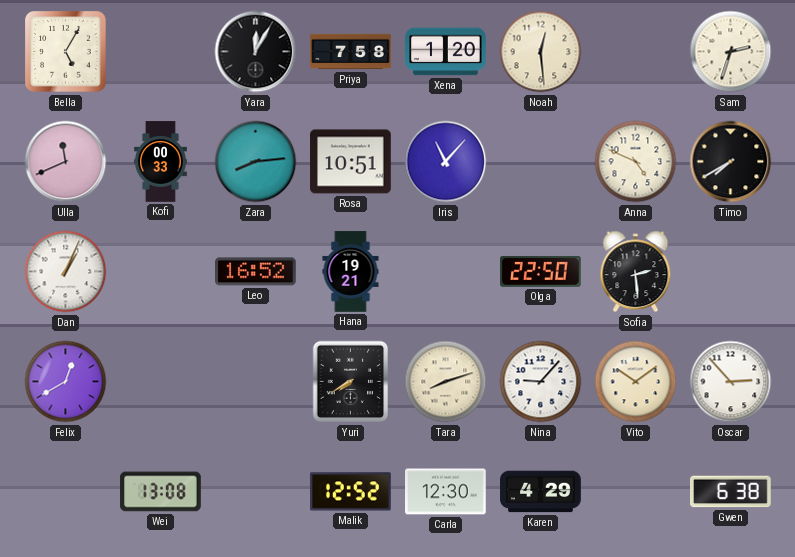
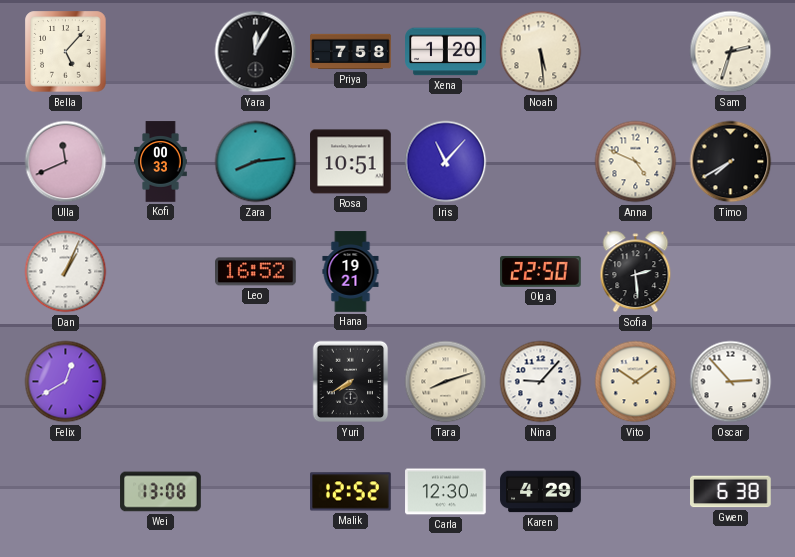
Bella: 5:05 -> 5:07
Noah: 12:29 -> 5:29
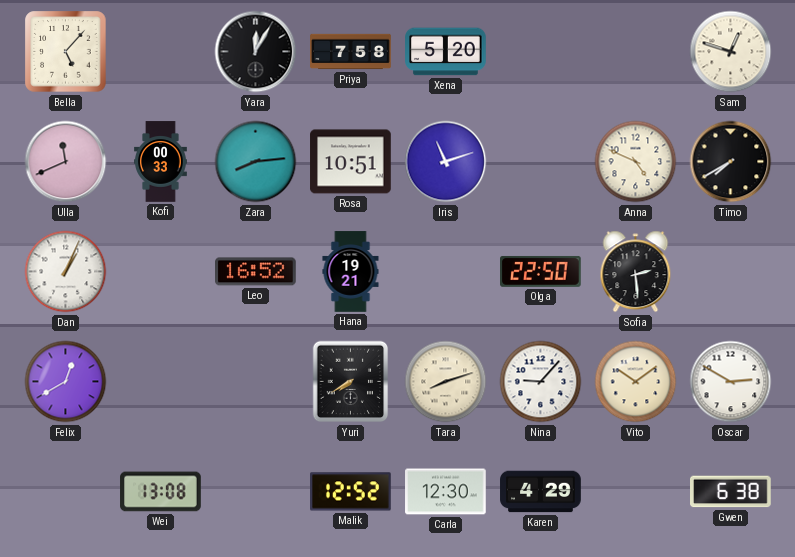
Xena: 1:20 -> 5:20
Noah: 5:29 -> none
Sam: 2:33 -> 12:48
Iris: 11:07 -> 11:12
Oscar: 2:53 -> 2:50
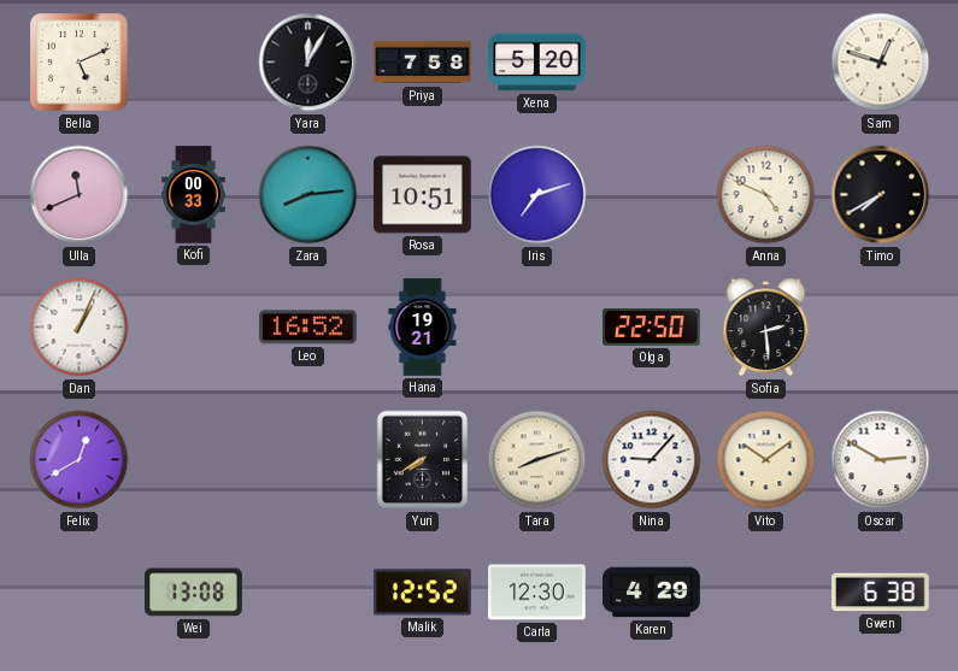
Bella: 5:07 -> 5:11
Iris: 11:12 -> 7:12
